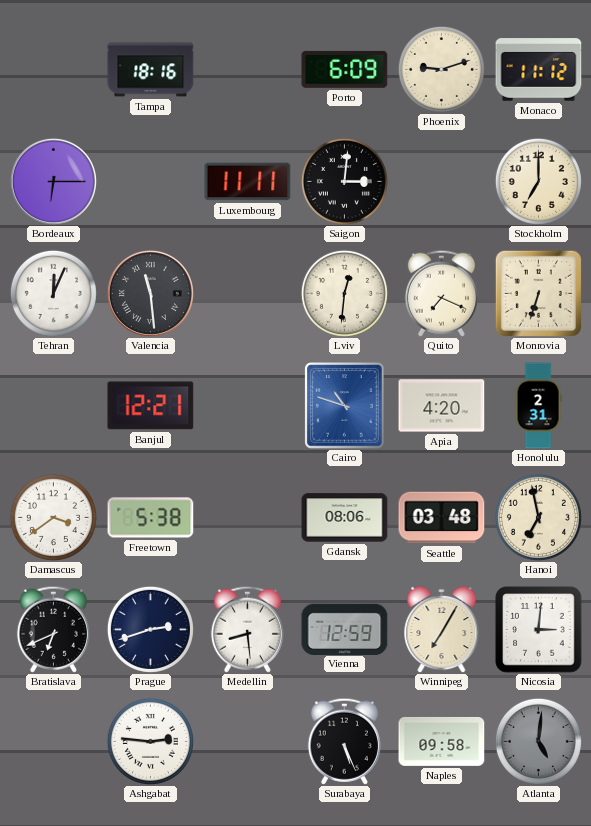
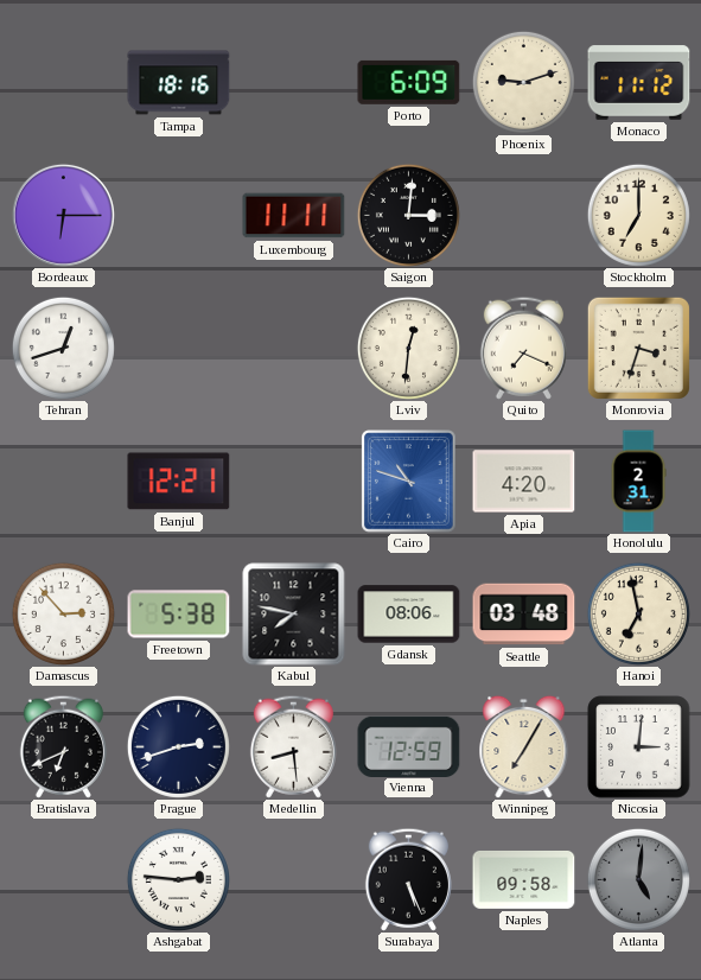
Tehran: 12:04 -> 12:42
Valencia: 11:29 -> none
Monrovia: 6:33 -> 3:33
Damascus: 3:39 -> 2:53
Kabul: none -> 7:47
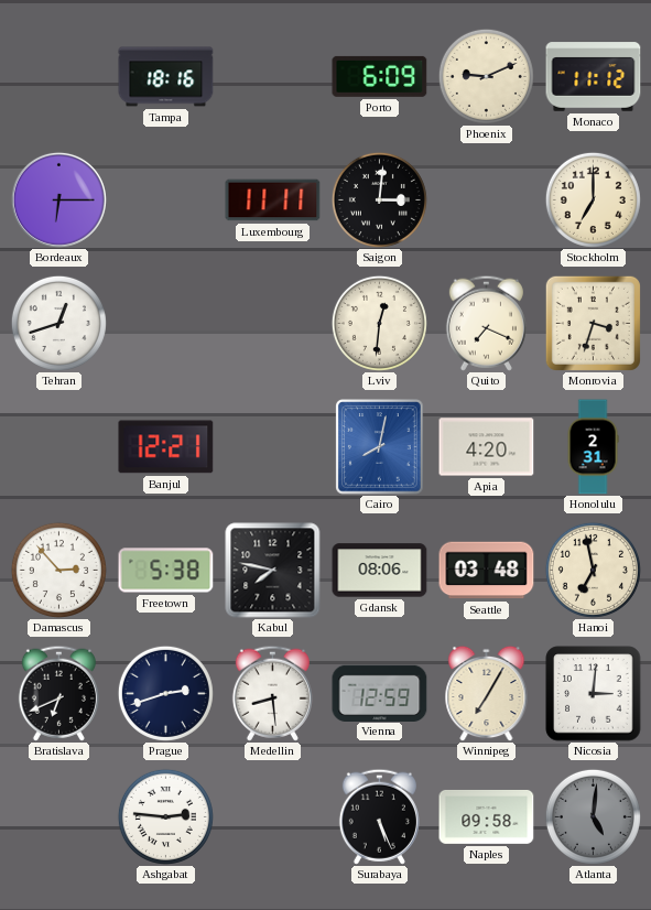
Phoenix: 9:12 -> 9:11
Cairo: 10:48 -> 8:02
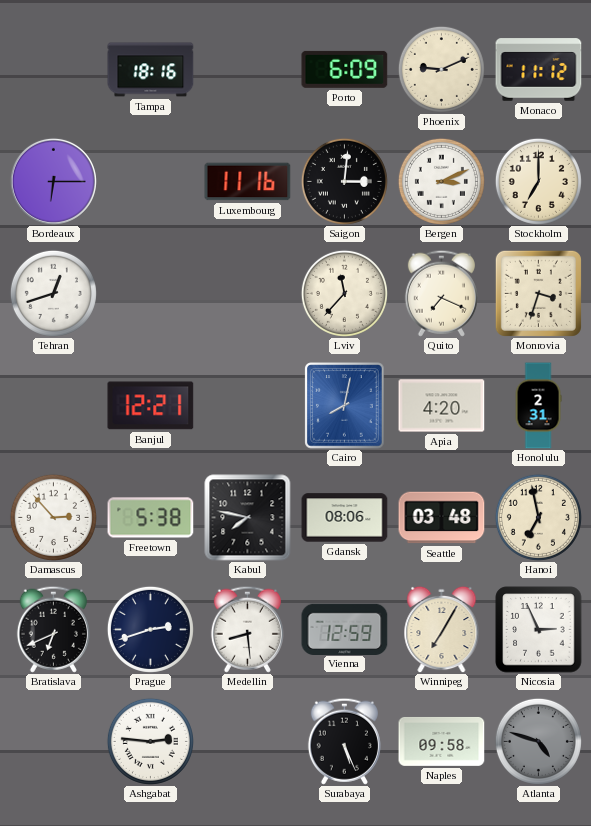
Luxembourg: 11:11 -> 11:16
Bergen: none -> 3:11
Lviv: 12:31 -> 11:37
Nicosia: 3:01 -> 2:56
Atlanta: 5:01 -> 4:48
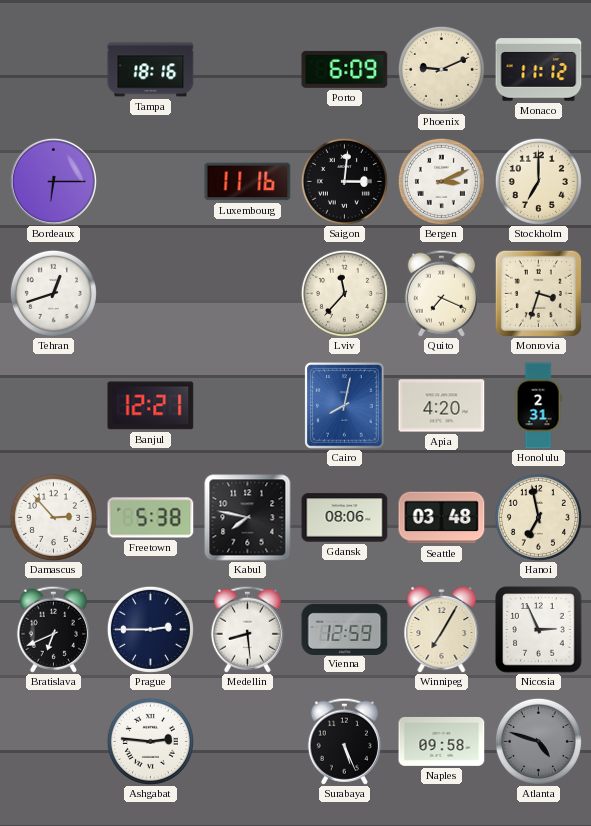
Prague: 2:42 -> 2:45
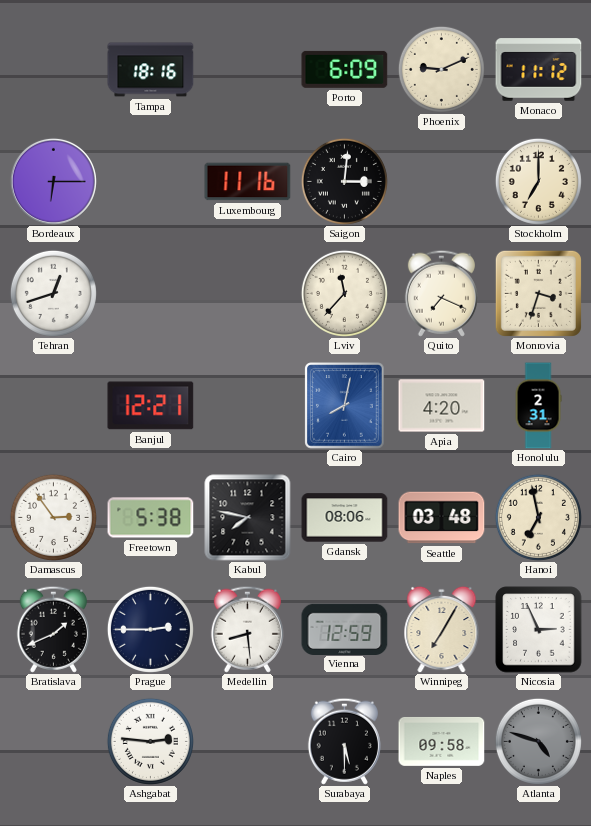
Bergen: 3:11 -> none
Damascus: 2:53 -> 2:54
Bratislava: 6:41 -> 1:41
Surabaya: 5:26 -> 5:30
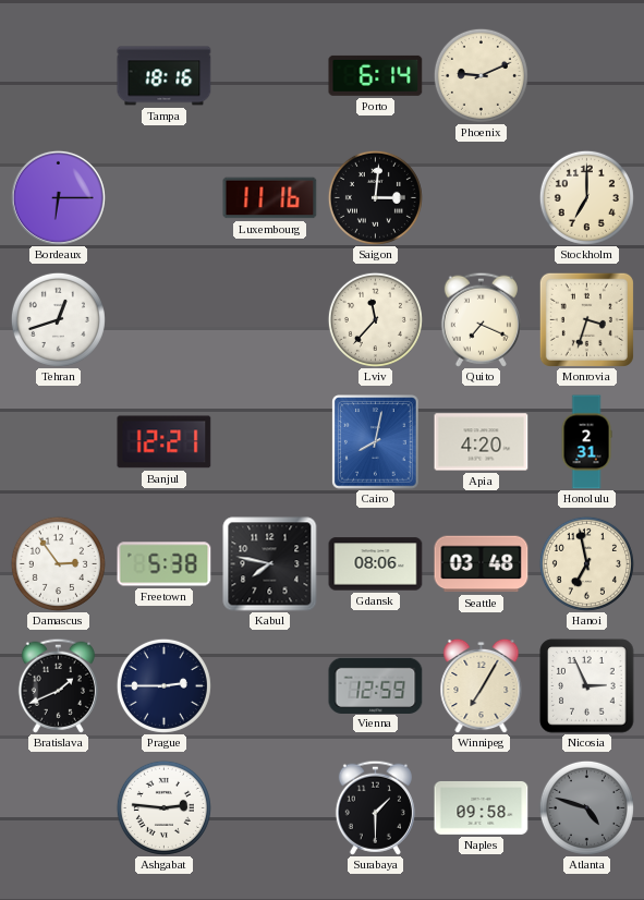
Porto: 6:09 -> 6:14
Monaco: 11:12 -> none
Medellin: 8:29 -> none
Surabaya: 5:30 -> 1:30
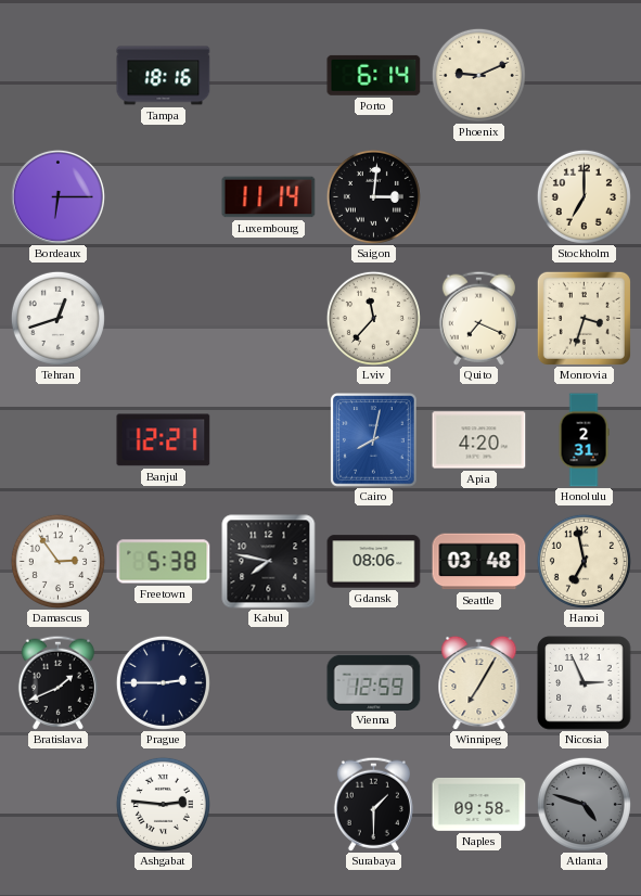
Luxembourg: 11:16 -> 11:14
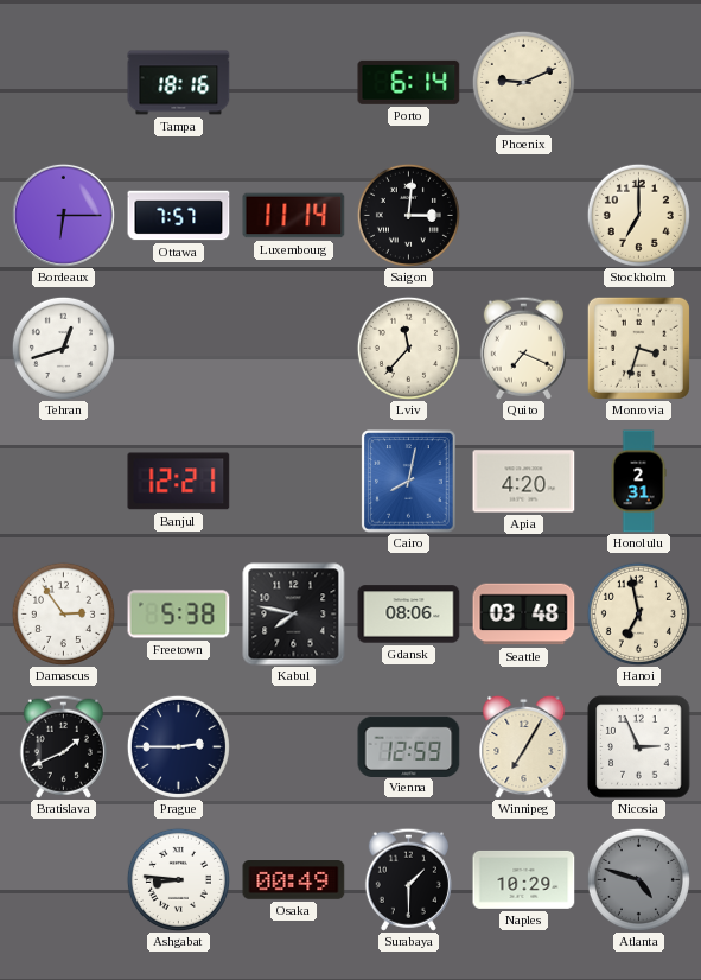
Ottawa: none -> 7:57
Ashgabat: 2:46 -> 8:46
Osaka: none -> 00:49
Naples: 09:58 -> 10:29
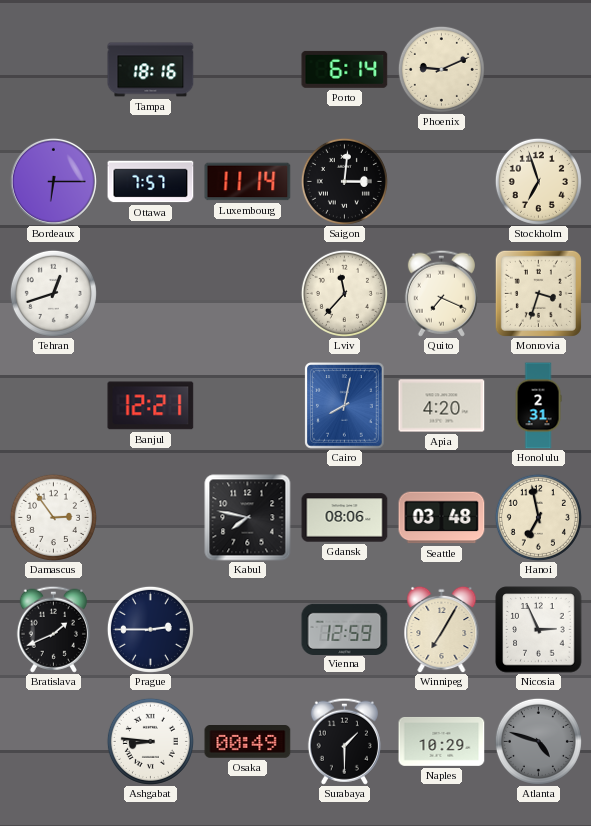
Stockholm: 7:00 -> 6:57
Freetown: 5:38 -> none
